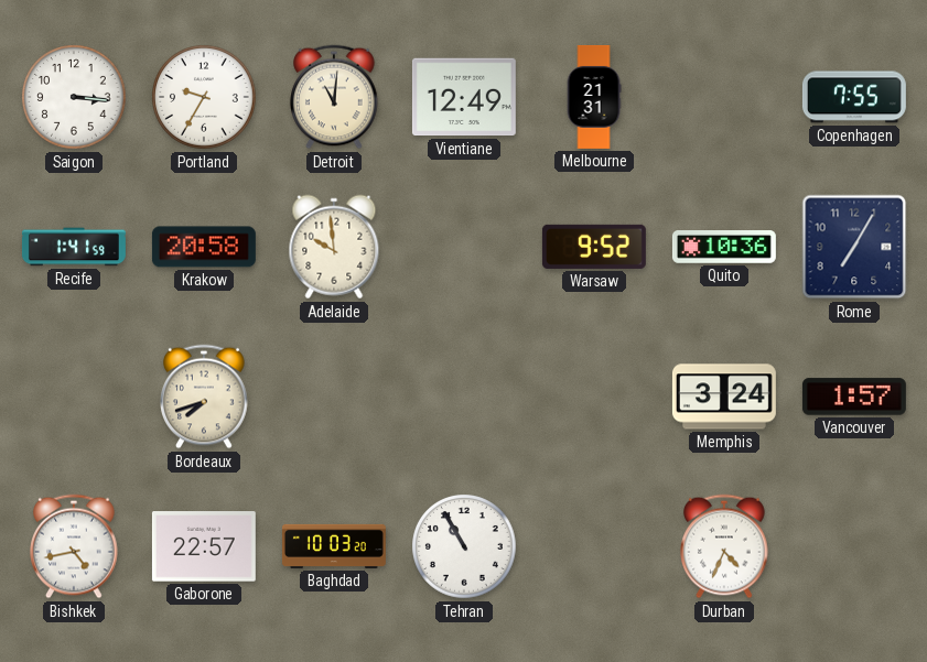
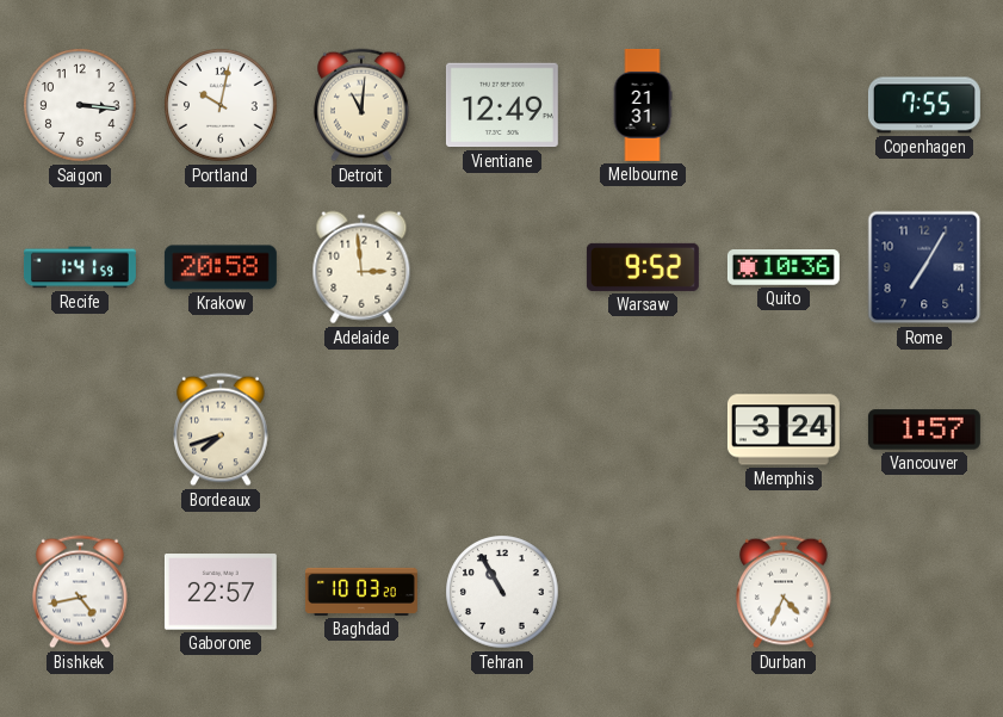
Portland: 9:35 -> 10:02
Adelaide: 9:59 -> 2:59
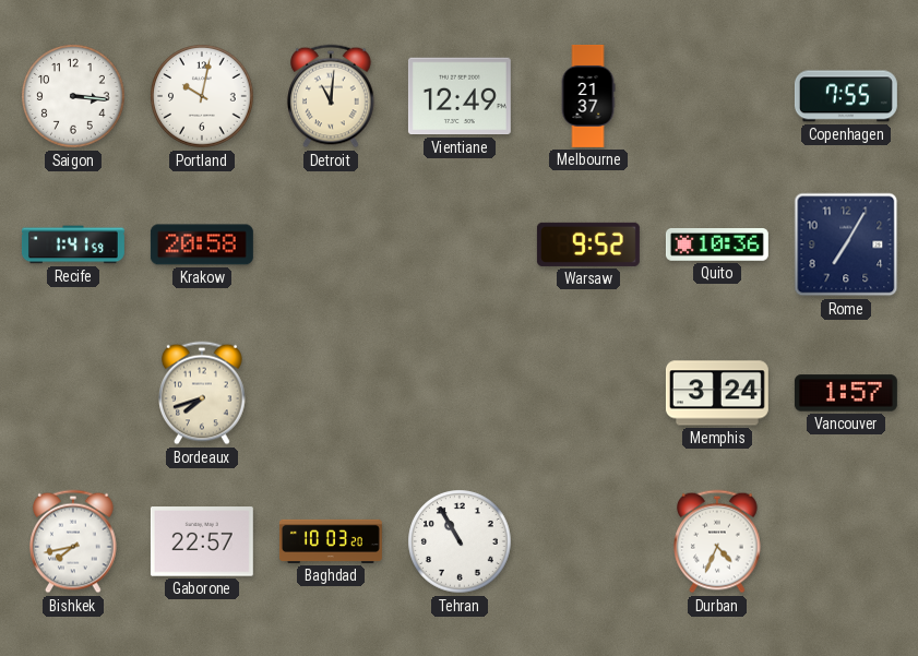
Melbourne: 21:31 -> 21:37
Adelaide: 2:59 -> none
Bishkek: 4:43 -> 7:43
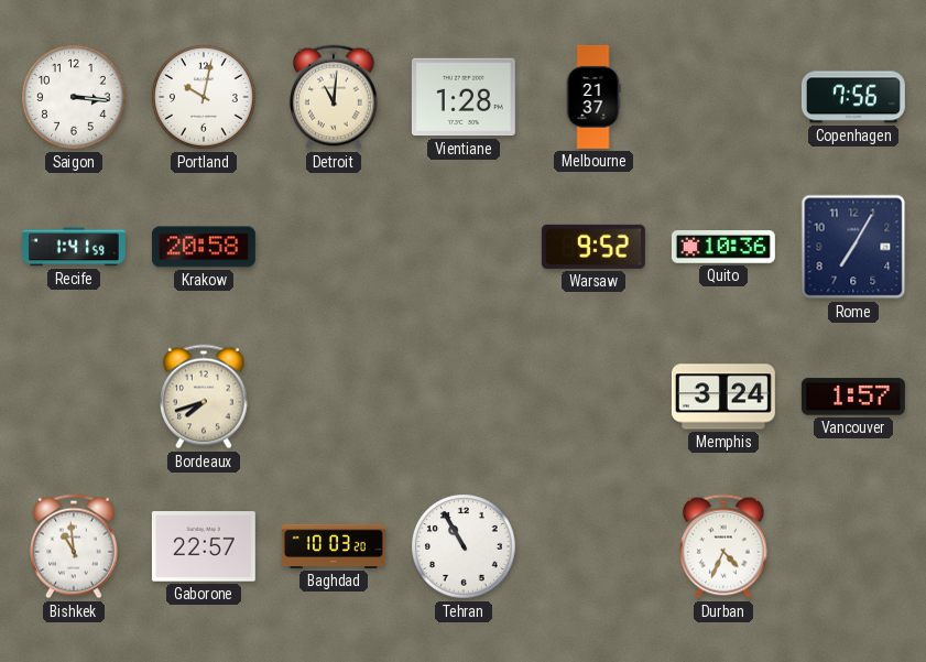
Vientiane: 12:49 -> 1:28
Copenhagen: 7:55 -> 7:56
Bishkek: 7:43 -> 10:59
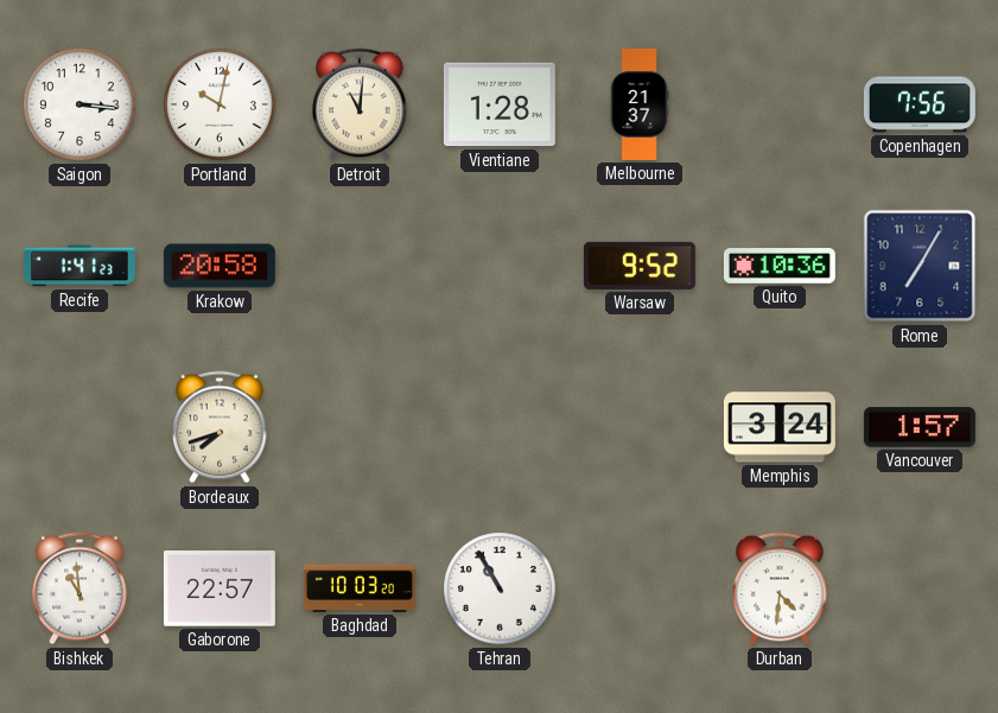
Recife: 1:41:59 -> 1:41:23
Durban: 4:34 -> 4:31
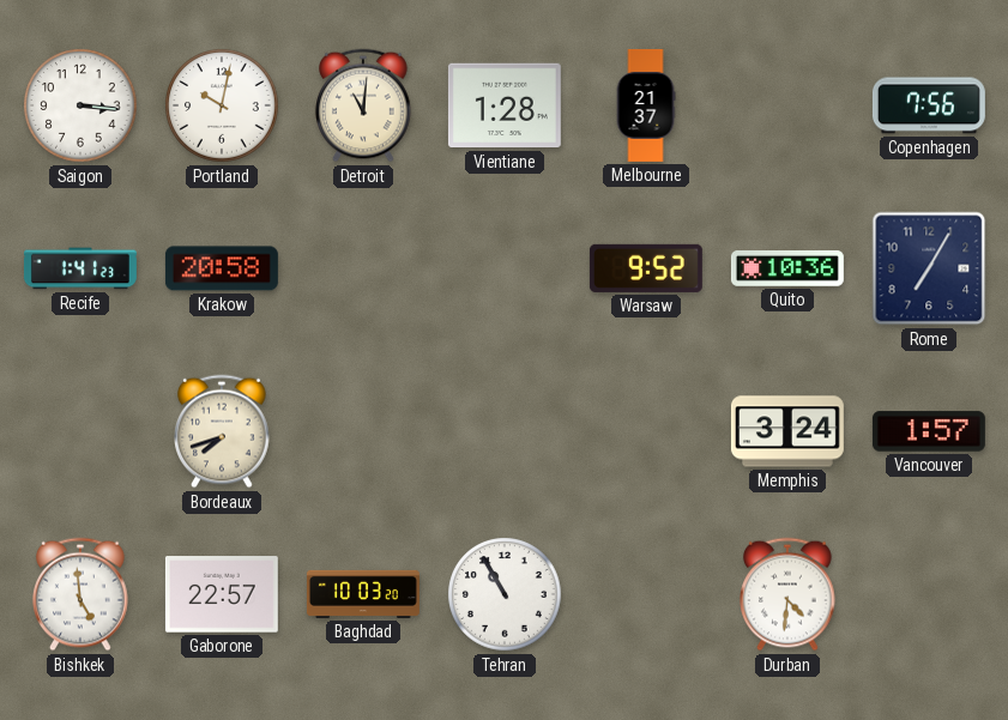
Bishkek: 10:59 -> 4:59
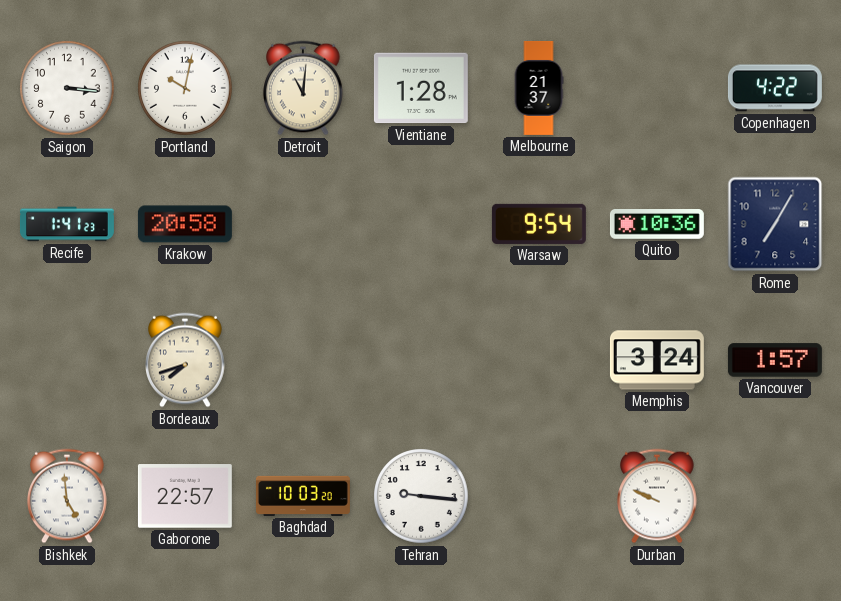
Copenhagen: 7:56 -> 4:22
Warsaw: 9:52 -> 9:54
Tehran: 10:55 -> 9:16
Durban: 4:31 -> 9:49
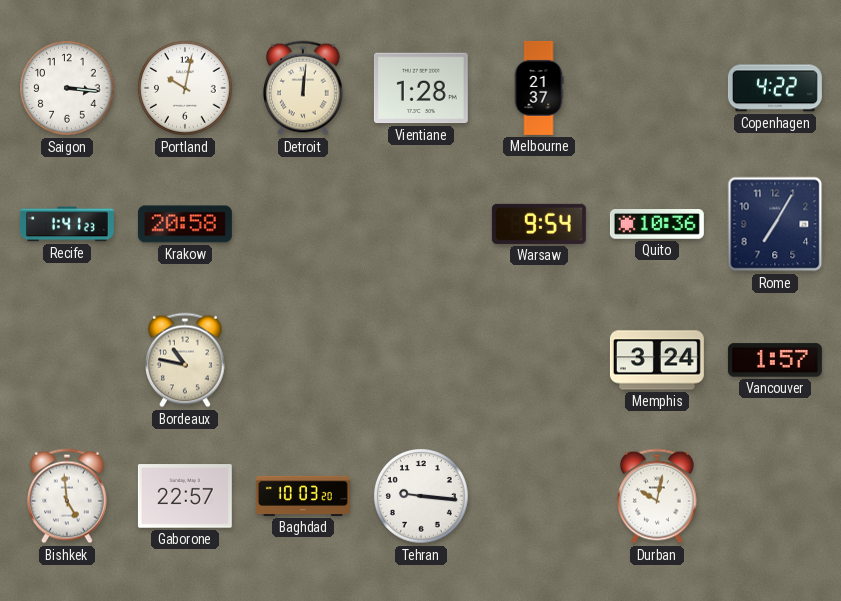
Detroit: 11:01 -> 12:01
Bordeaux: 7:42 -> 10:47
Durban: 9:49 -> 10:02
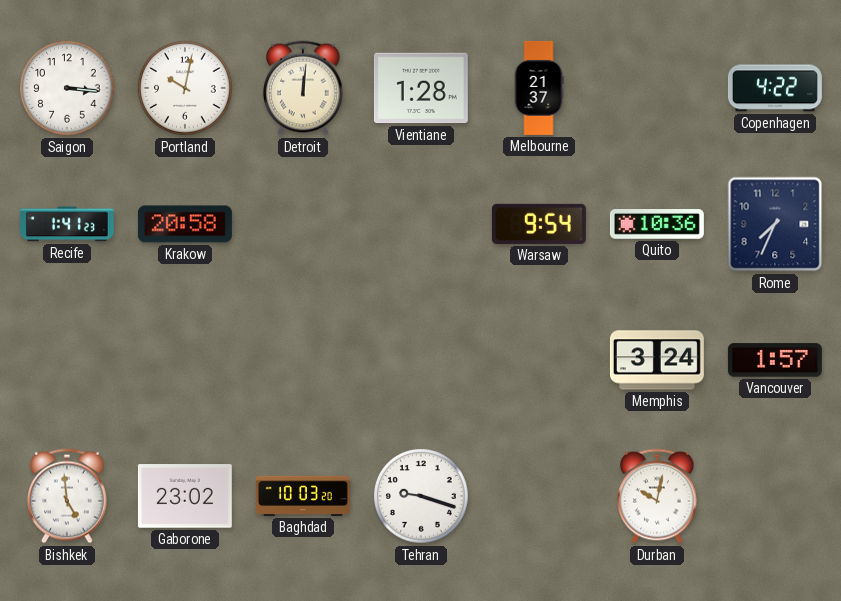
Rome: 7:05 -> 7:34
Bordeaux: 10:47 -> none
Gaborone: 22:57 -> 23:02
Tehran: 9:16 -> 9:18
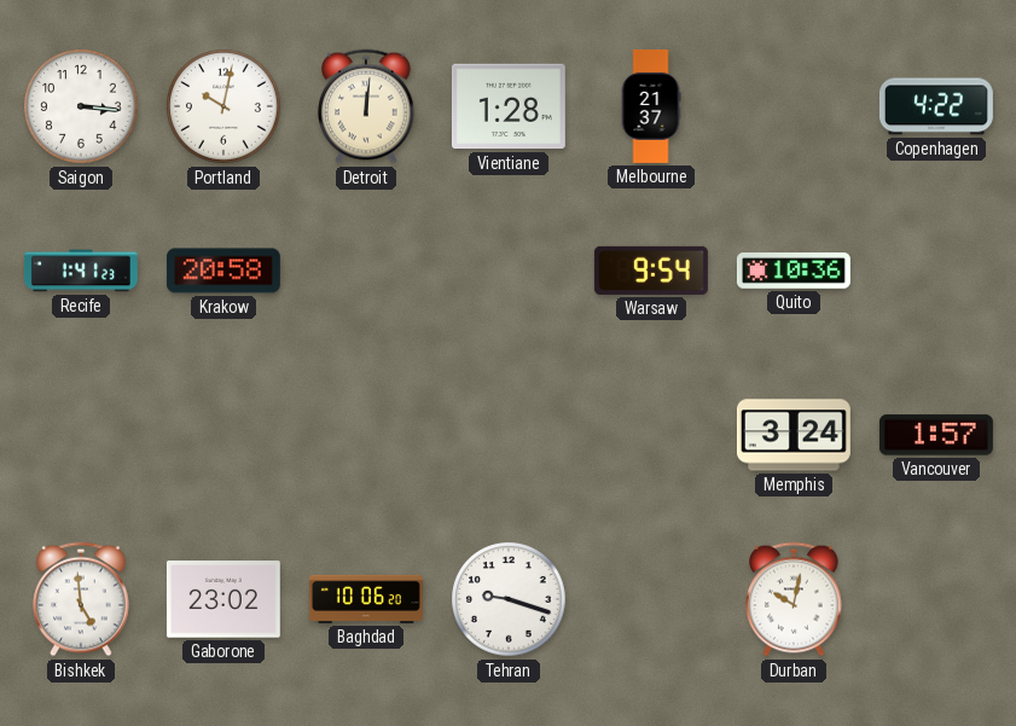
Rome: 7:34 -> none
Baghdad: 10:03 -> 10:06
